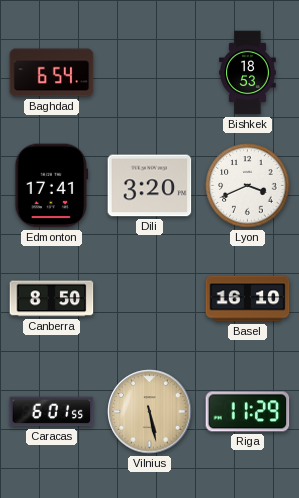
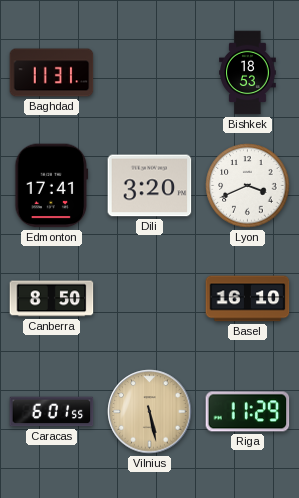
Baghdad: 6:54 -> 11:31
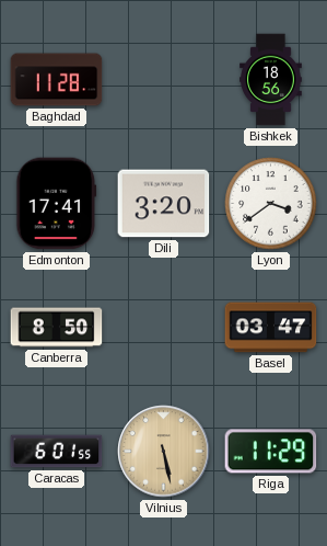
Baghdad: 11:31 -> 11:28
Bishkek: 18:53 -> 18:56
Lyon: 3:41 -> 3:39
Basel: 16:10 -> 03:47
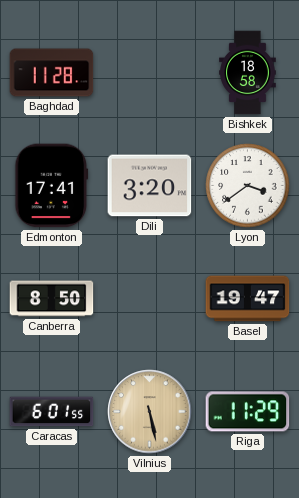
Bishkek: 18:56 -> 18:58
Basel: 03:47 -> 19:47
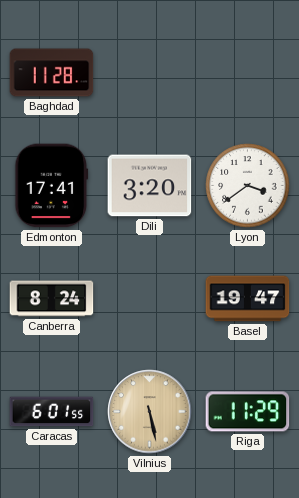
Bishkek: 18:58 -> none
Canberra: 8:50 -> 8:24
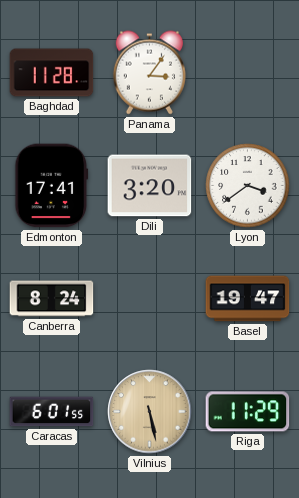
Panama: none -> 3:06
